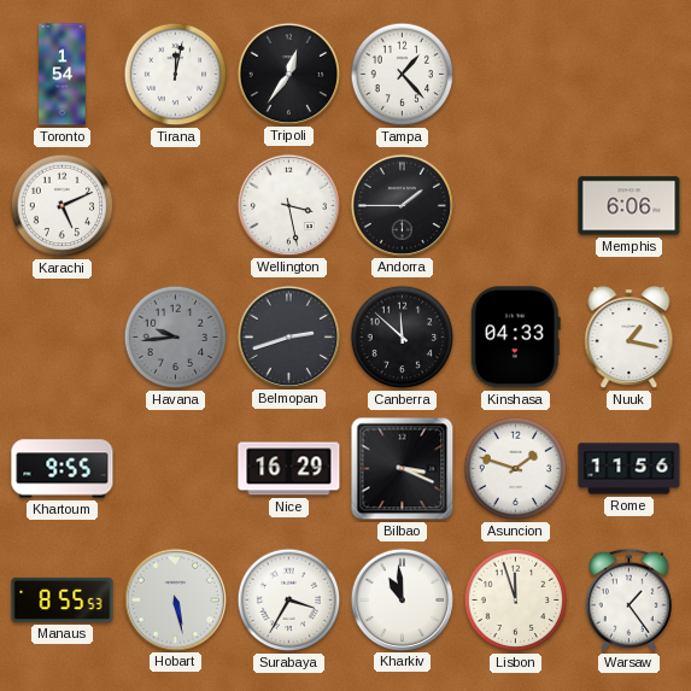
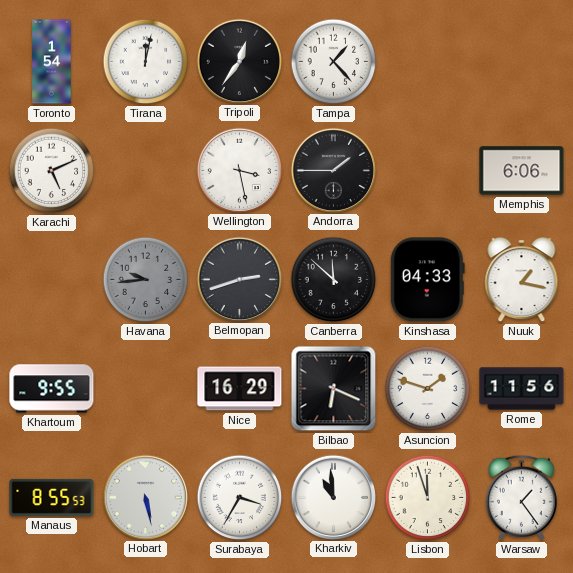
Bilbao: 3:19 -> 6:19
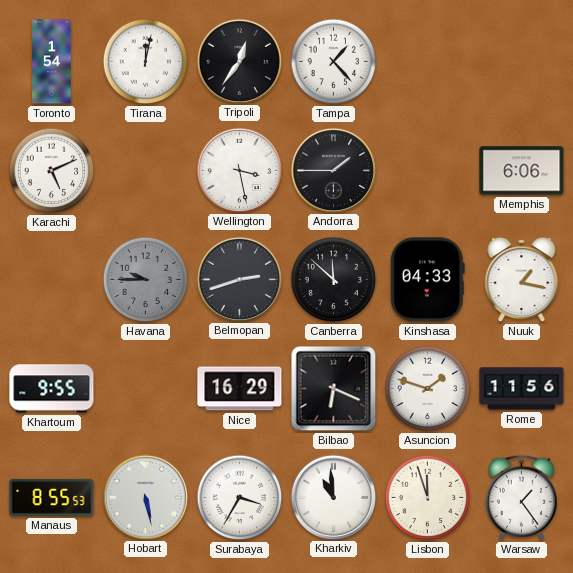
Havana: 9:44 -> 9:45
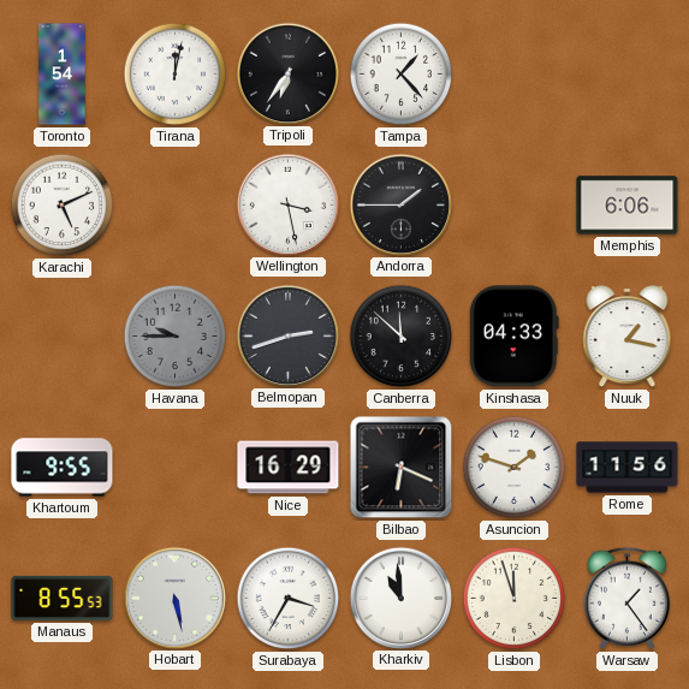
Tripoli: 12:36 -> 6:36
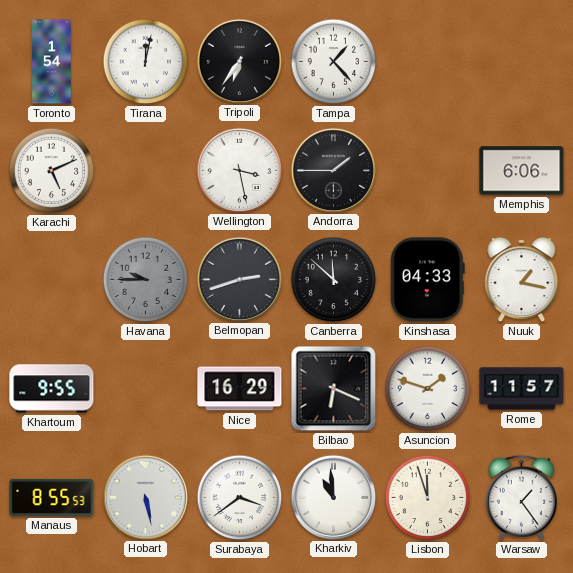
Rome: 11:56 -> 11:57
Surabaya: 3:35 -> 3:39
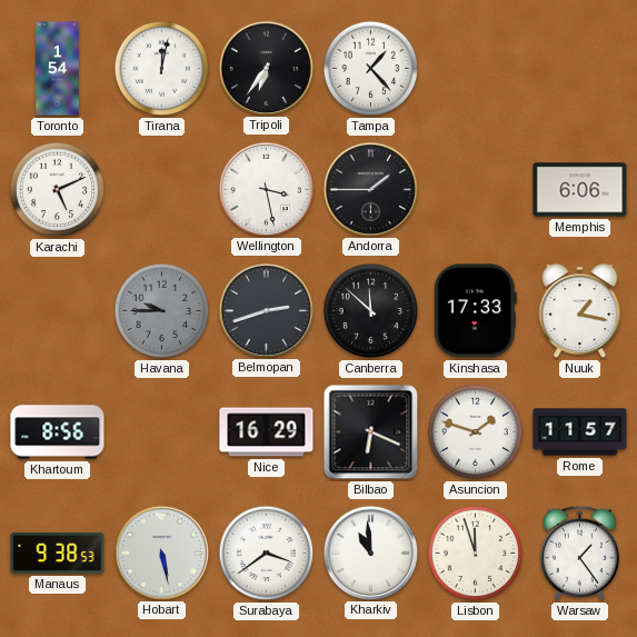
Kinshasa: 04:33 -> 17:33
Khartoum: 9:55 -> 8:56
Manaus: 8:55 -> 9:38
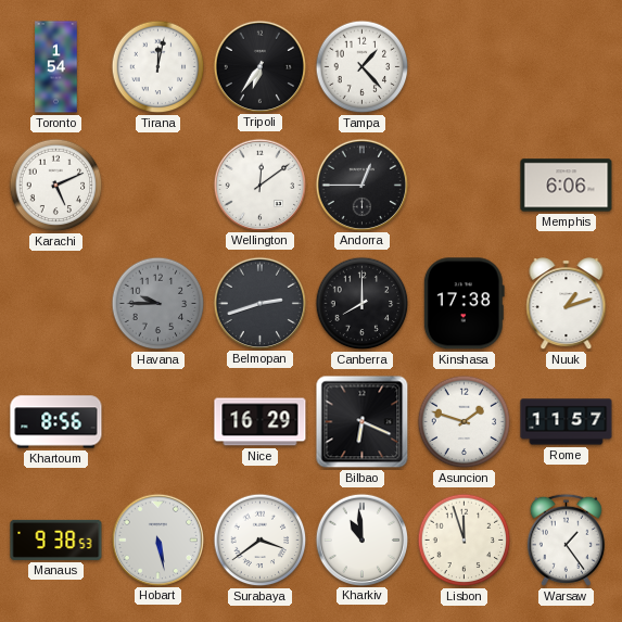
Wellington: 3:28 -> 12:09
Andorra: 1:45 -> 12:45
Canberra: 11:52 -> 8:00
Kinshasa: 17:33 -> 17:38
Nuuk: 1:17 -> 1:12
